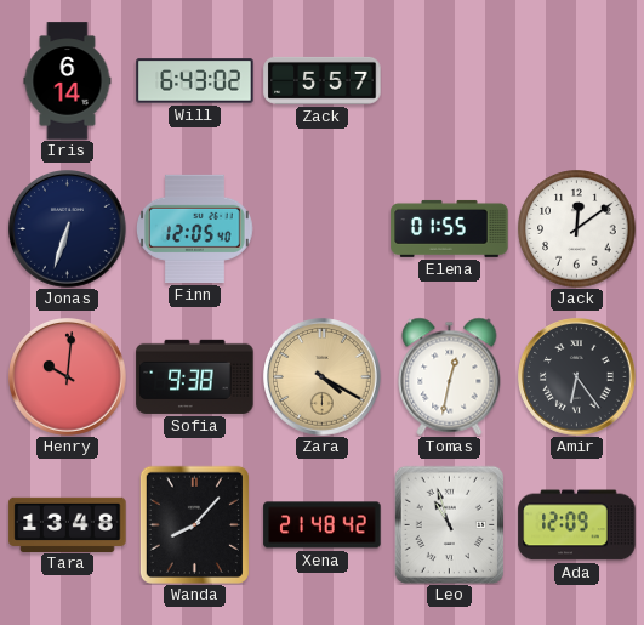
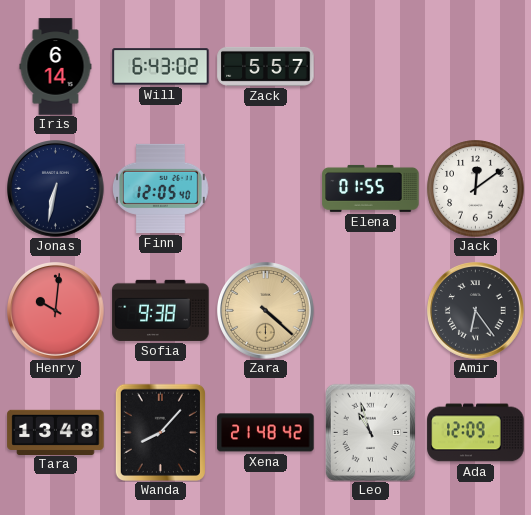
Jonas: 6:33 -> 6:32
Zara: 4:20 -> 4:22
Tomas: 12:32 -> none
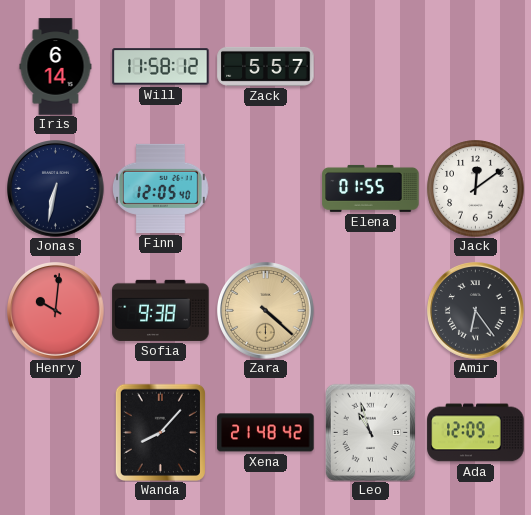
Will: 6:43 -> 11:58
Tara: 13:48 -> none
